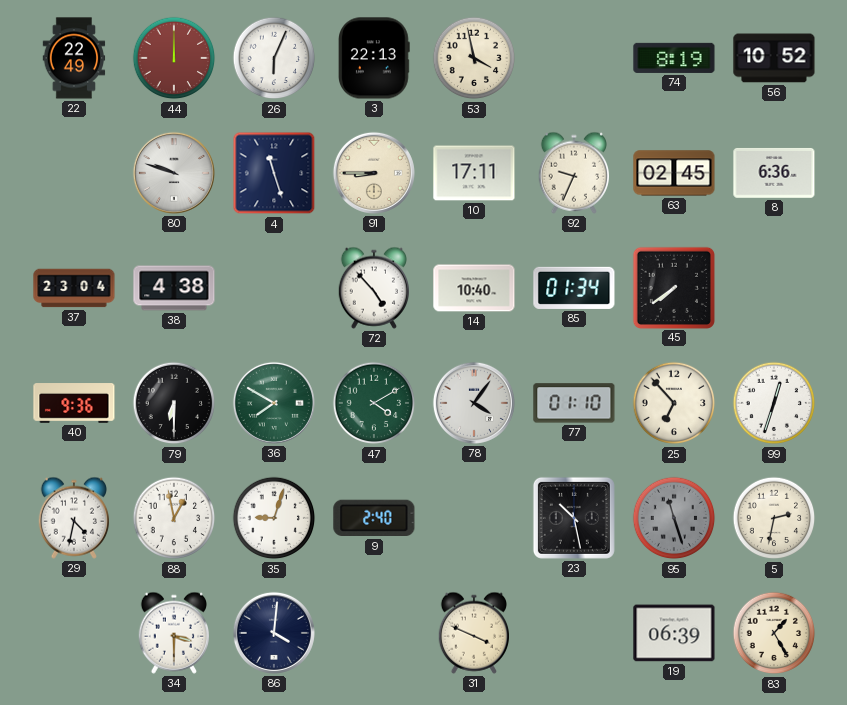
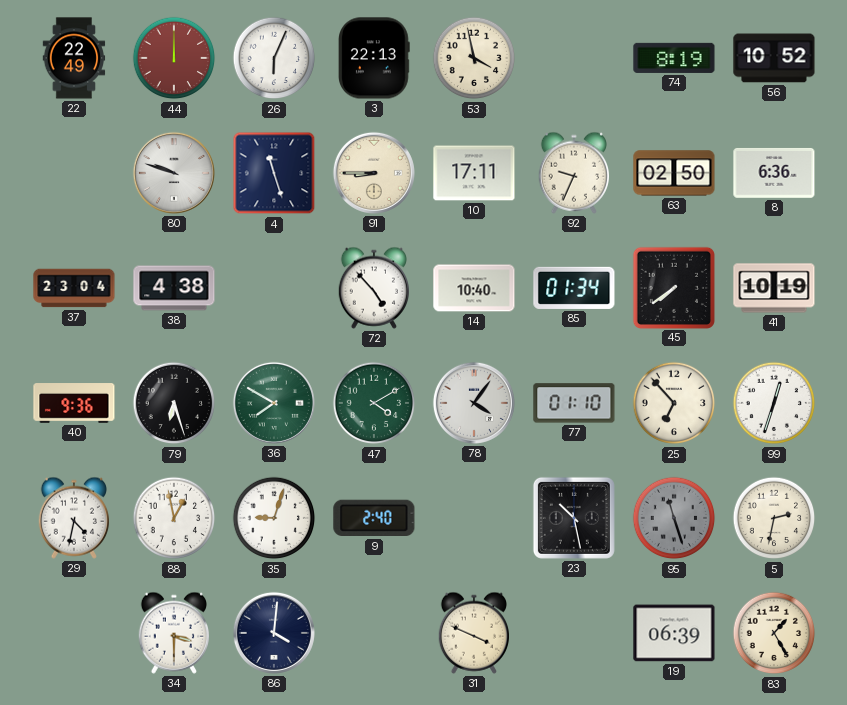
63: 02:45 -> 02:50
41: none -> 10:19
79: 6:30 -> 6:27
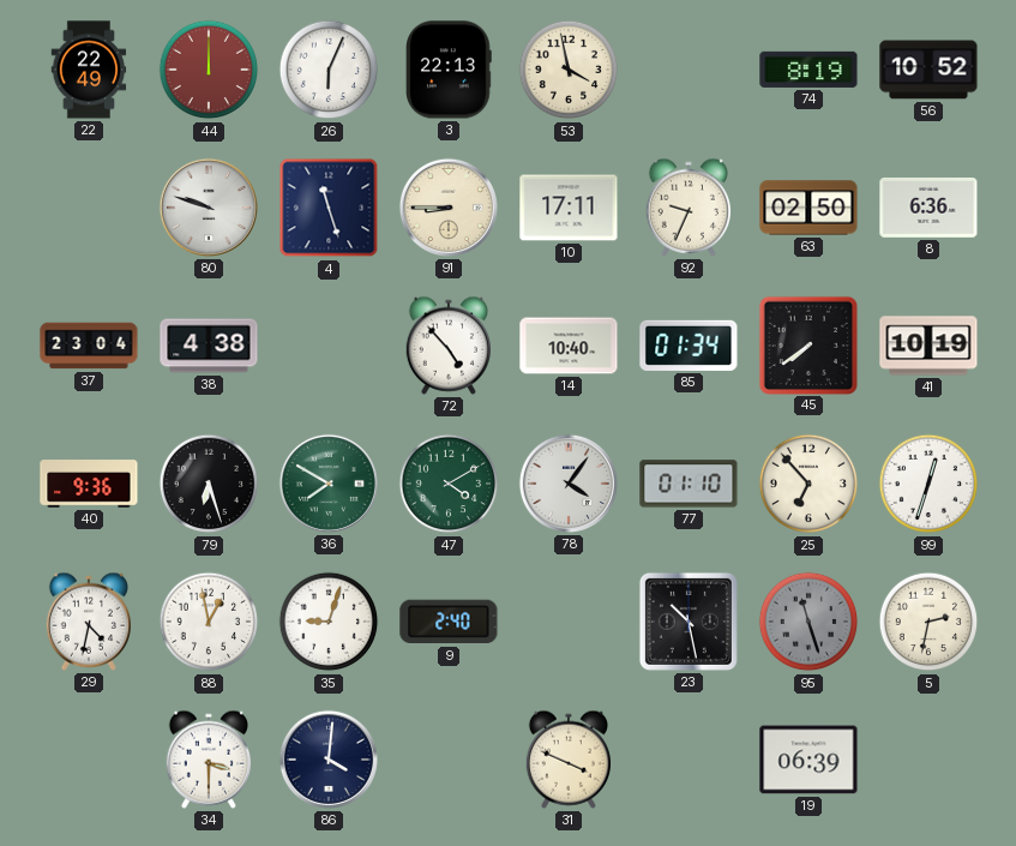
83: 1:25 -> none
